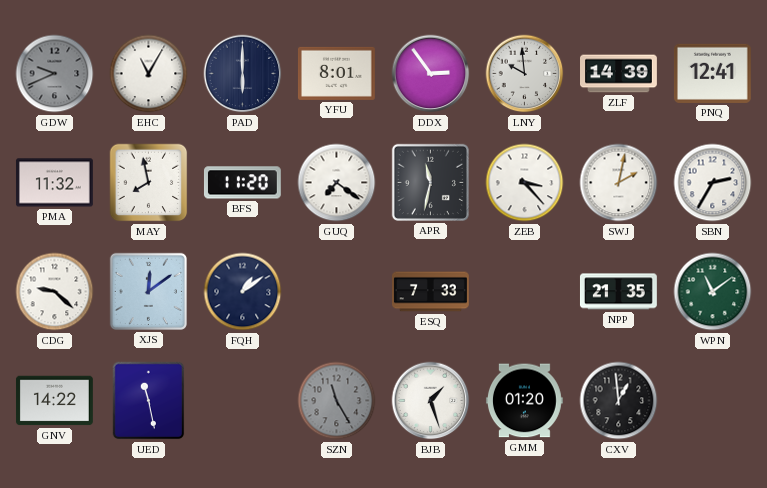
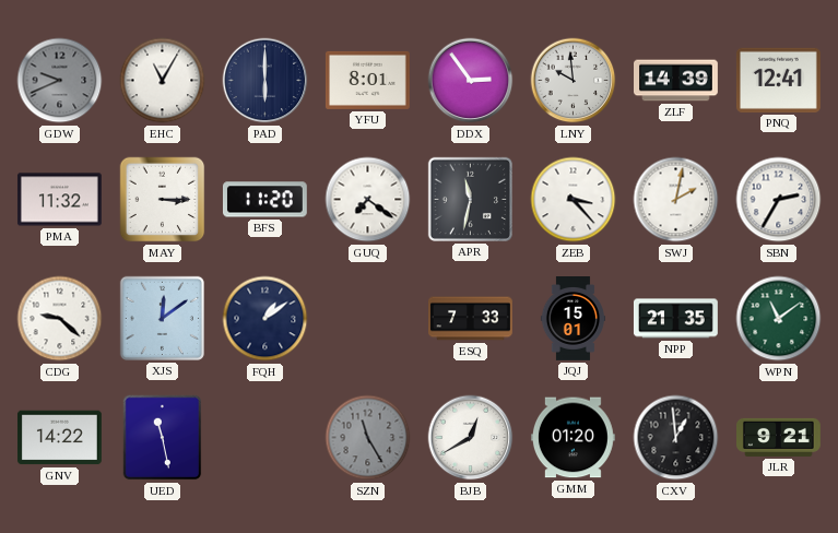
MAY: 7:58 -> 3:15
JQJ: none -> 15:01
BJB: 1:27 -> 12:40
JLR: none -> 9:21
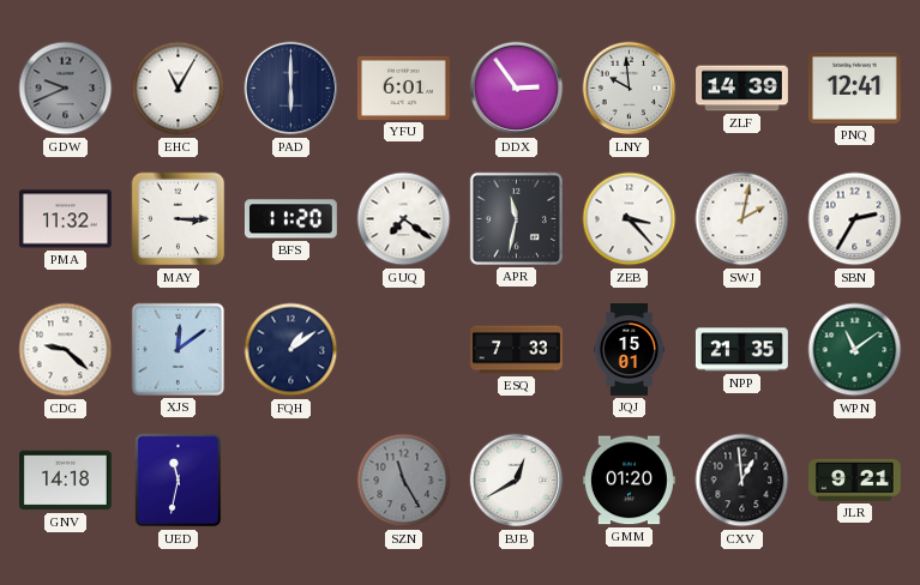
YFU: 8:01 -> 6:01
GNV: 14:22 -> 14:18
UED: 11:28 -> 11:32
